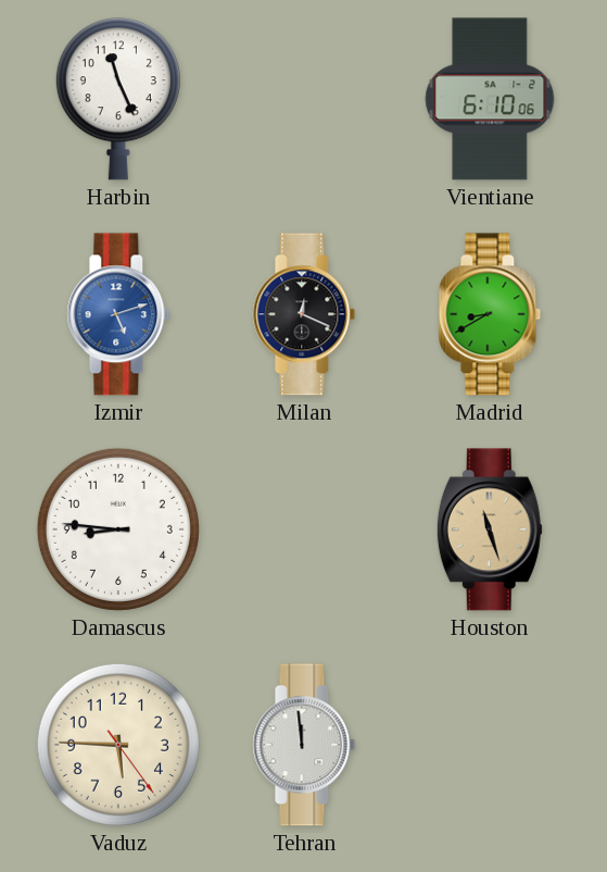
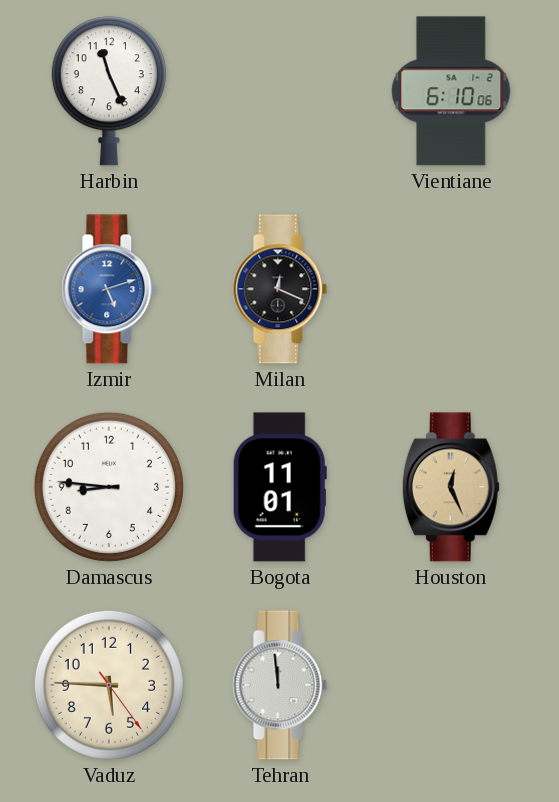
Madrid: 8:40 -> none
Bogota: none -> 11:01
Houston: 11:27 -> 12:26
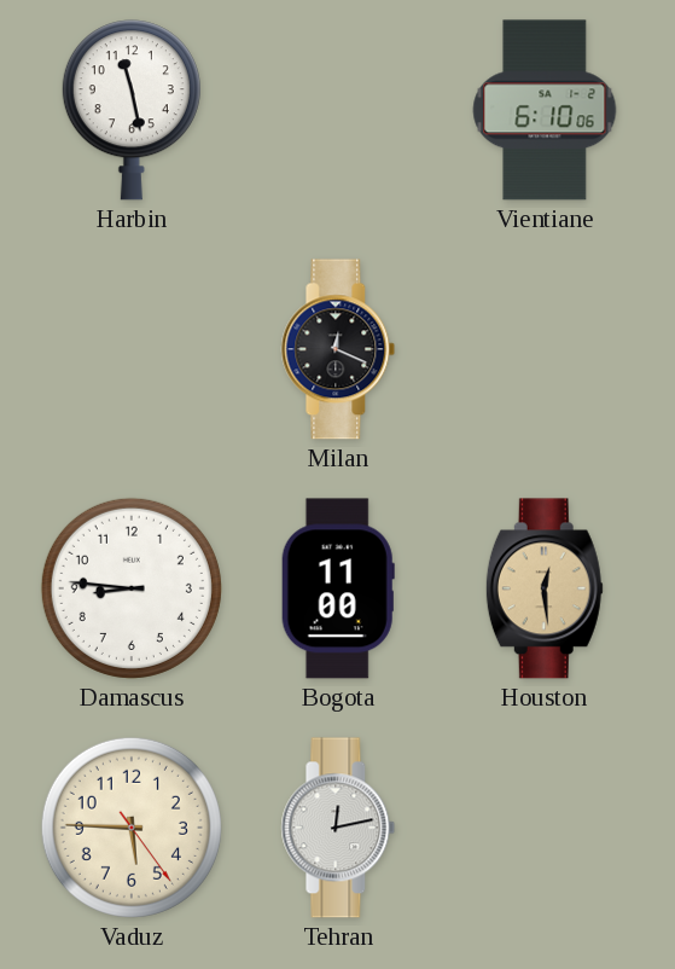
Harbin: 11:26 -> 11:28
Izmir: 5:12 -> none
Bogota: 11:01 -> 11:00
Houston: 12:26 -> 12:29
Tehran: 11:59 -> 12:13
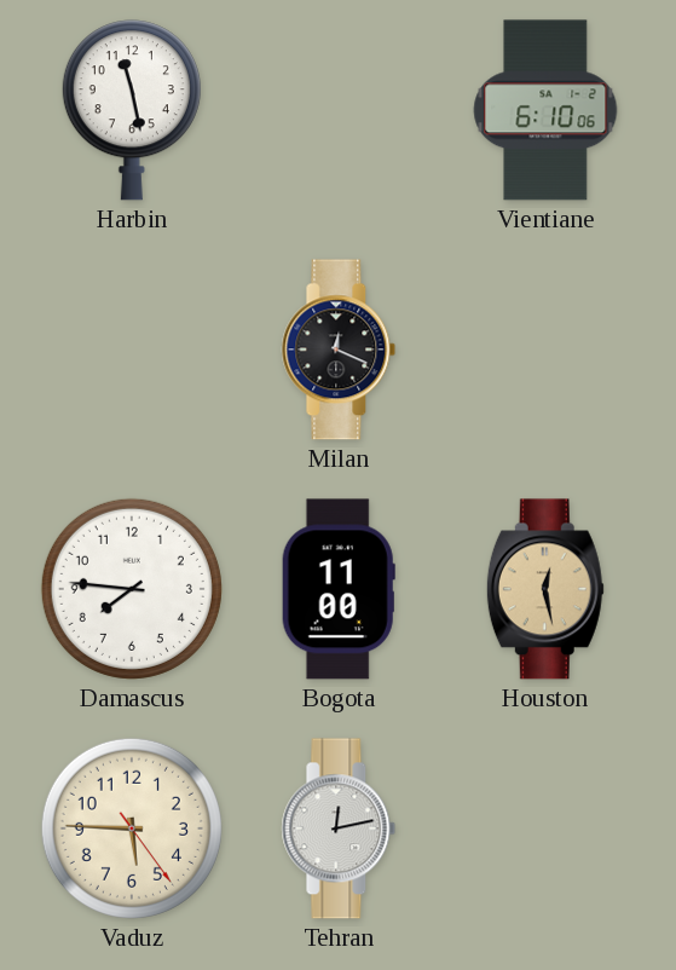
Damascus: 8:46 -> 7:46
Houston: 12:29 -> 12:28
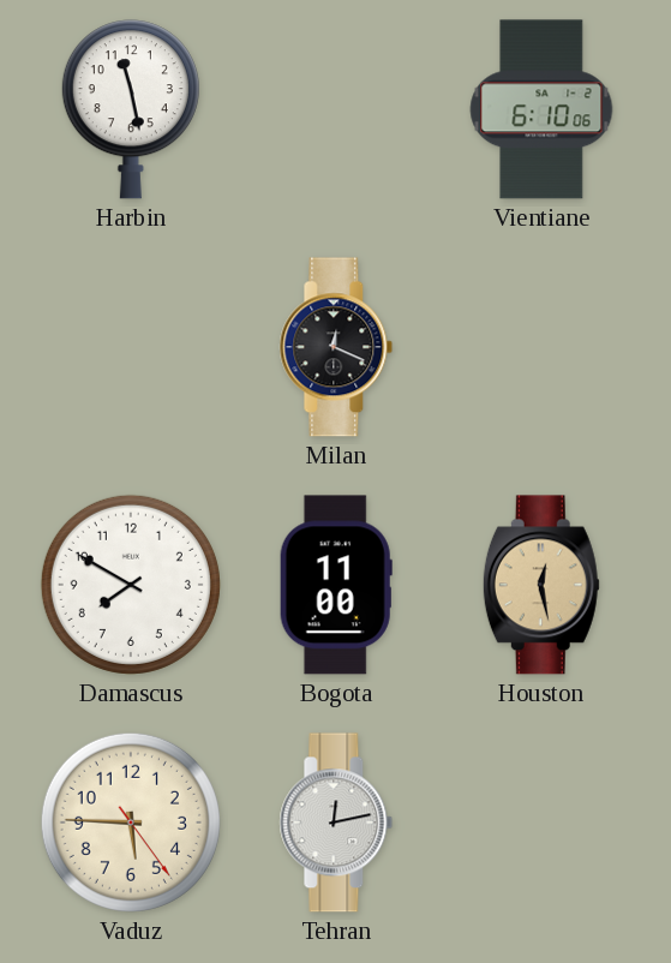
Damascus: 7:46 -> 7:50
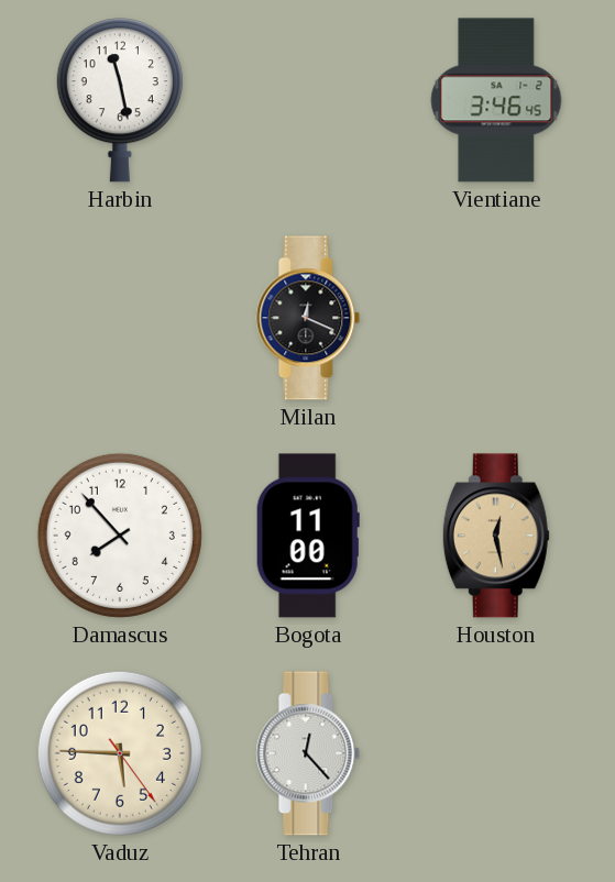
Vientiane: 6:10 -> 3:46
Damascus: 7:50 -> 7:53
Tehran: 12:13 -> 12:23
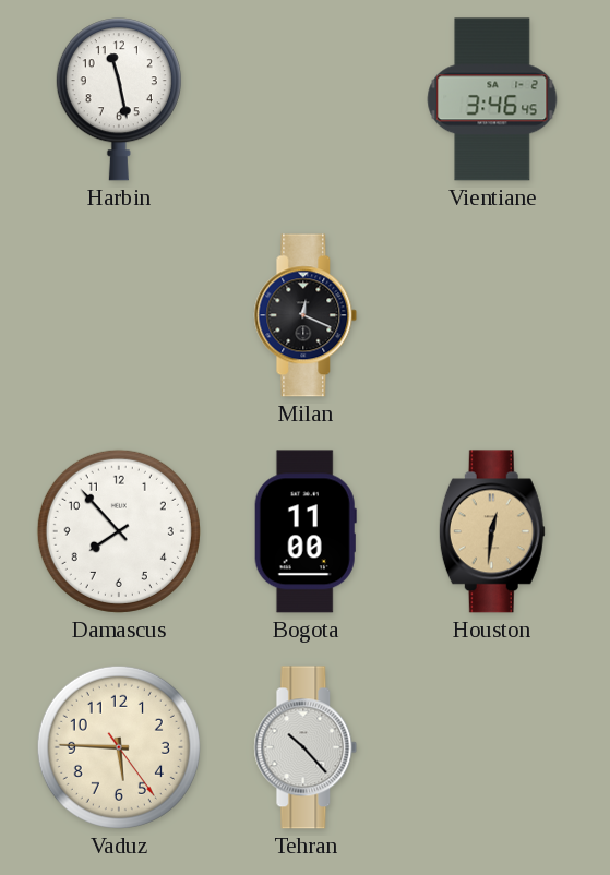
Houston: 12:28 -> 12:31
Tehran: 12:23 -> 10:23
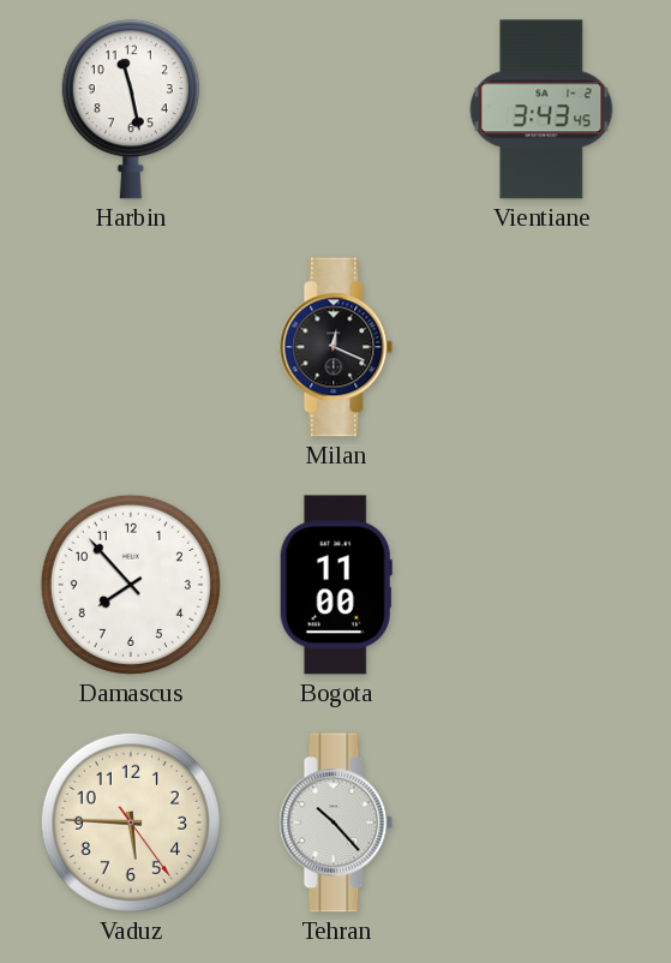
Vientiane: 3:46 -> 3:43
Houston: 12:31 -> none
